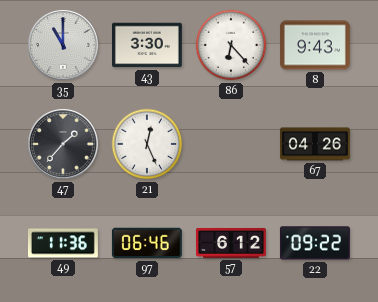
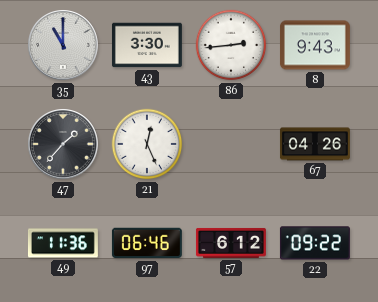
86: 6:23 -> 2:44
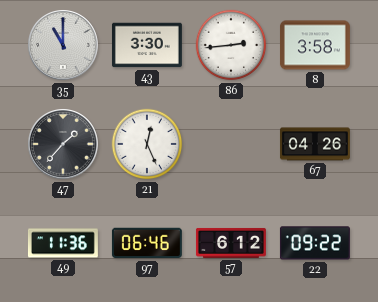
8: 9:43 -> 3:58
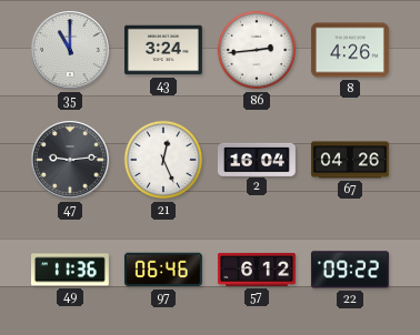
43: 3:30 -> 3:24
8: 3:58 -> 4:26
47: 1:37 -> 9:14
2: none -> 16:04
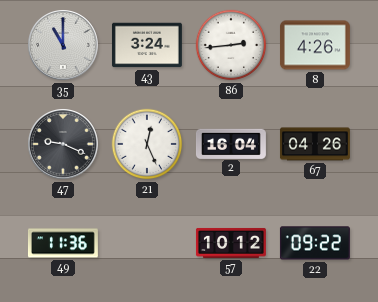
47: 9:14 -> 9:19
97: 06:46 -> none
57: 6:12 -> 10:12
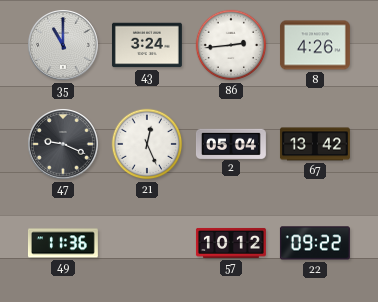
2: 16:04 -> 05:04
67: 04:26 -> 13:42
